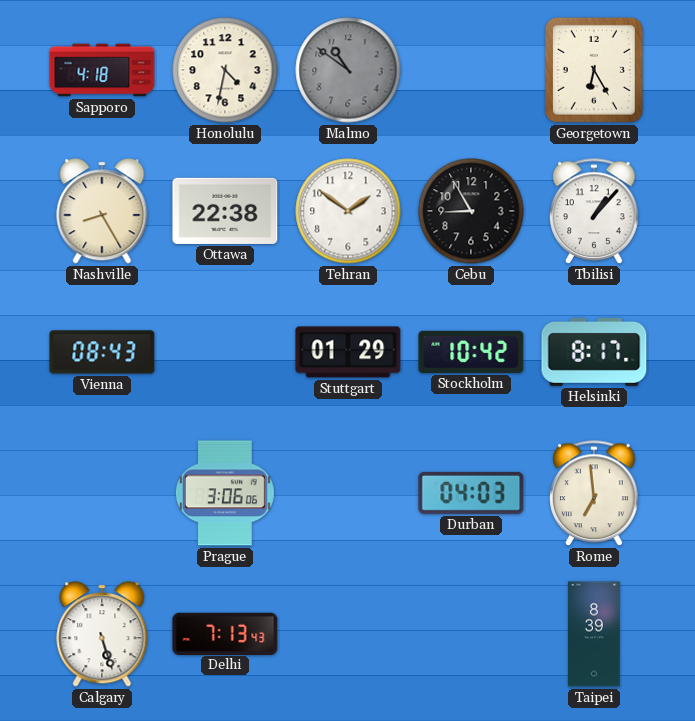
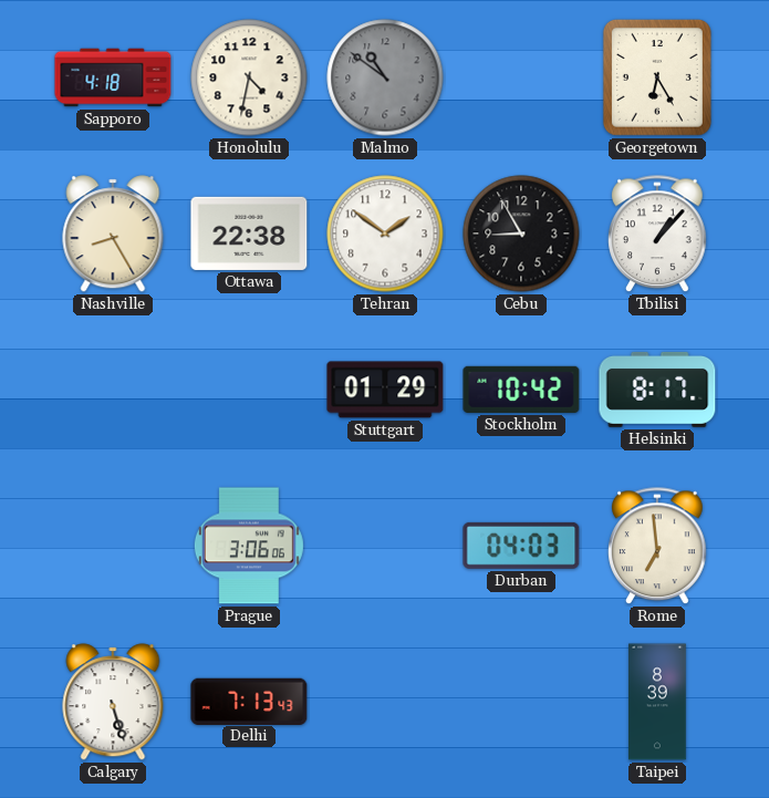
Vienna: 08:43 -> none
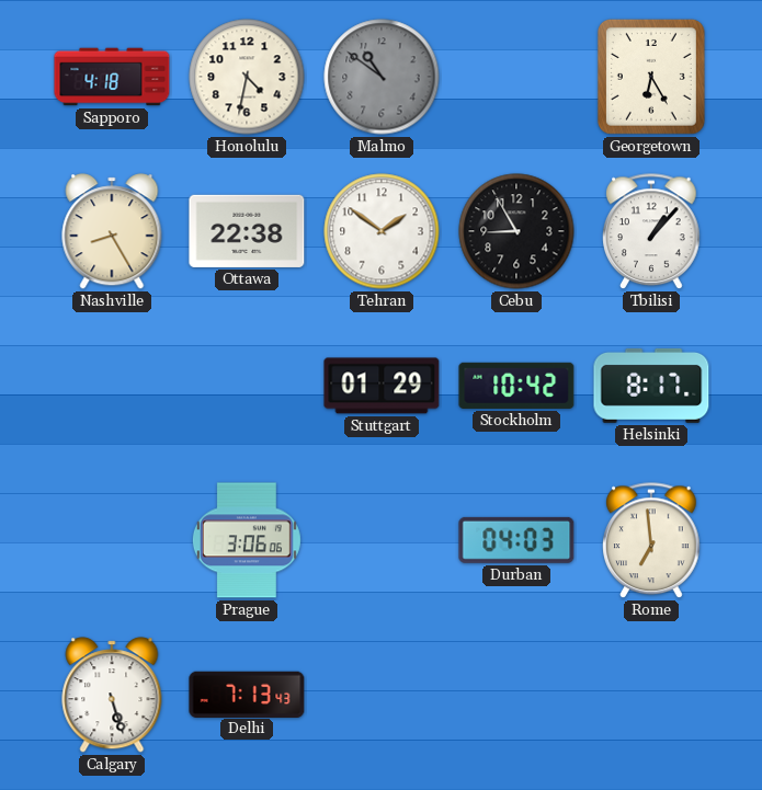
Taipei: 8:39 -> none
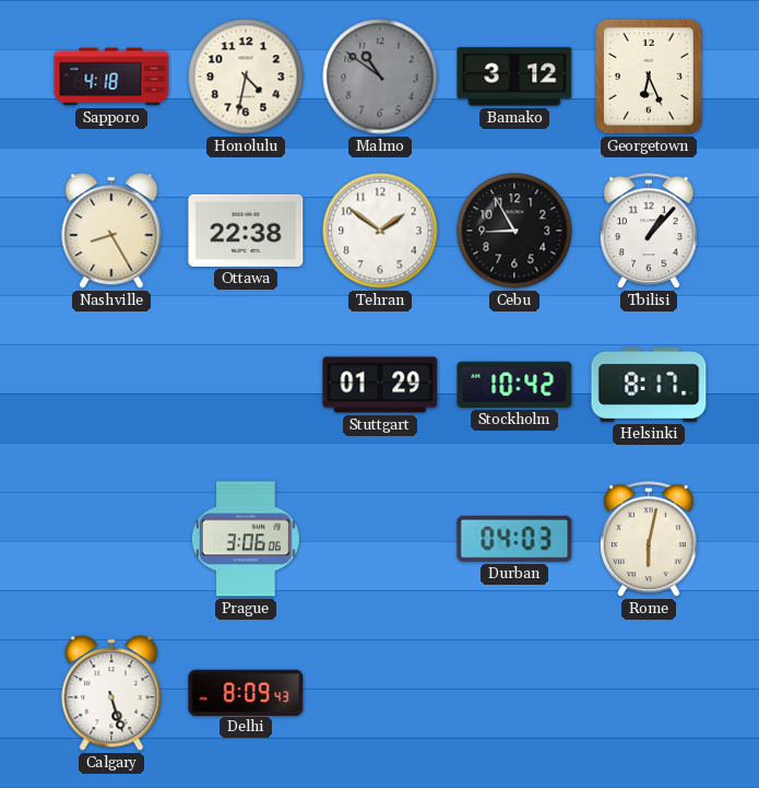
Bamako: none -> 3:12
Georgetown: 6:25 -> 6:26
Rome: 6:59 -> 6:02
Delhi: 7:13 -> 8:09
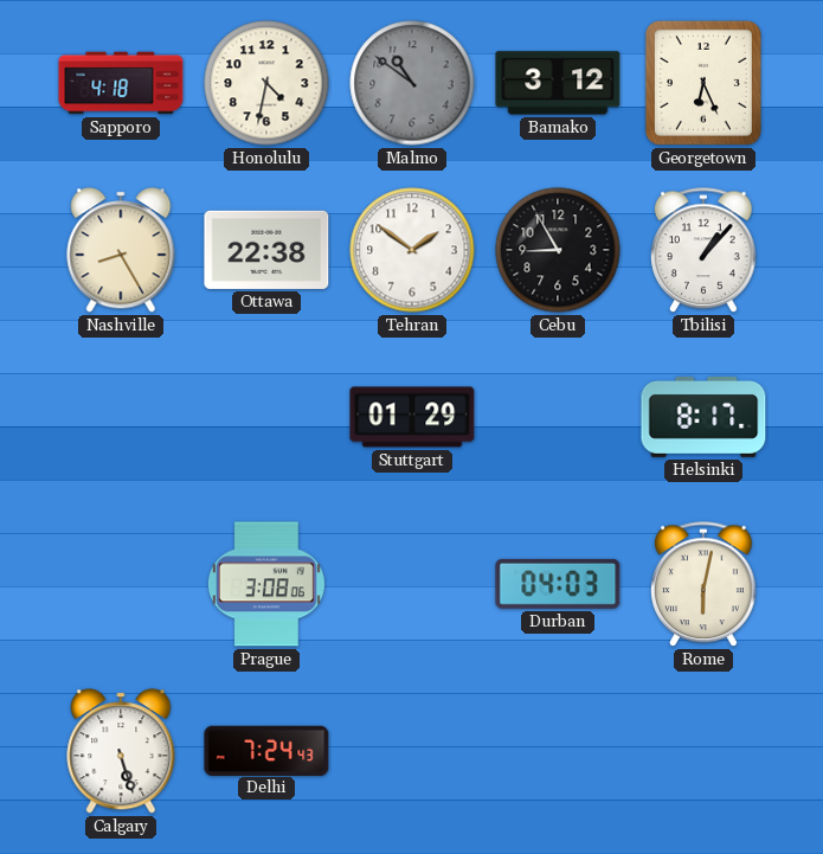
Stockholm: 10:42 -> none
Prague: 3:06 -> 3:08
Delhi: 8:09 -> 7:24
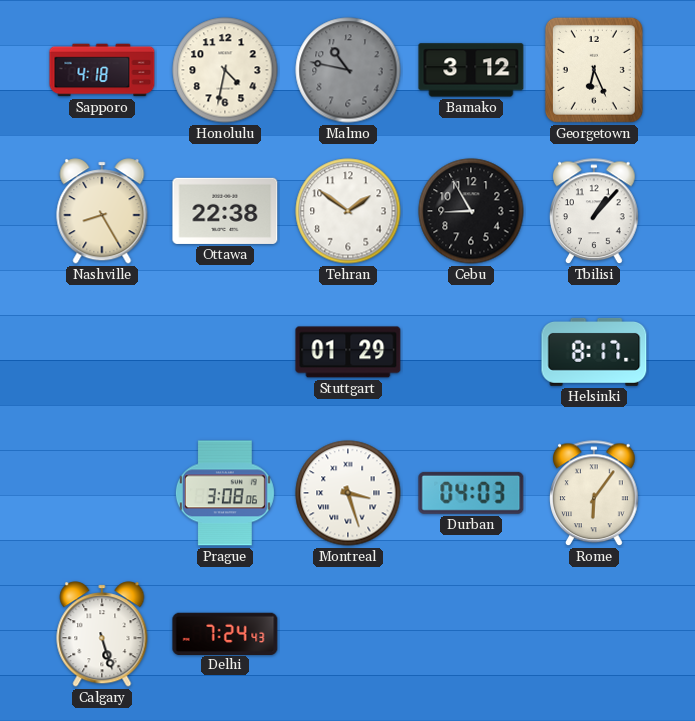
Malmo: 10:51 -> 10:47
Montreal: none -> 3:27
Rome: 6:02 -> 6:06
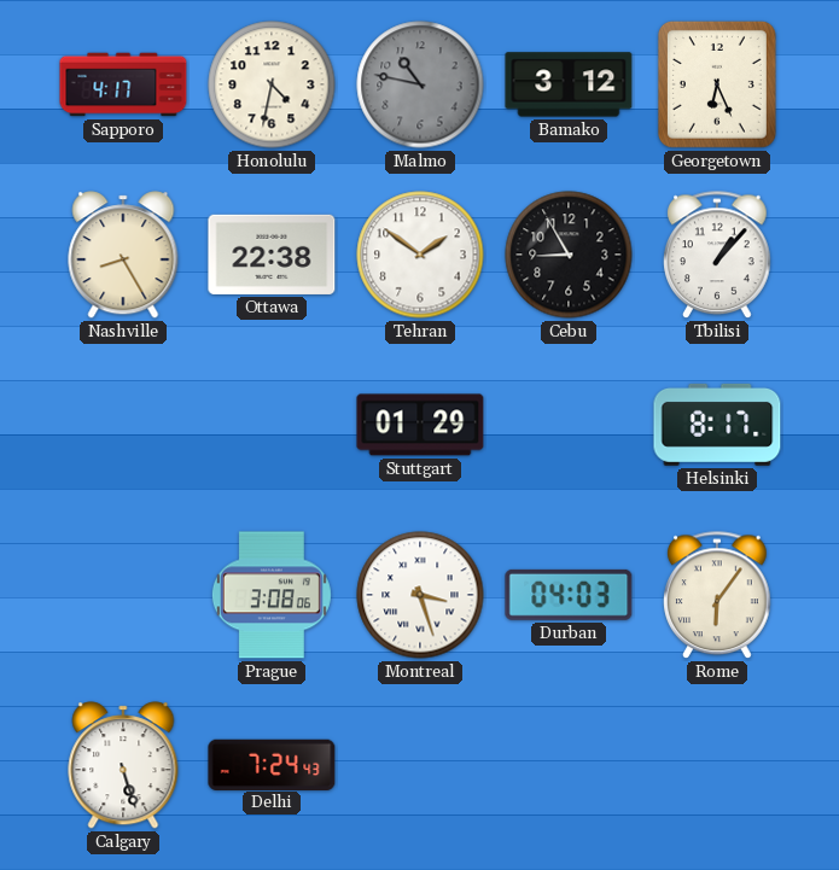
Sapporo: 4:18 -> 4:17
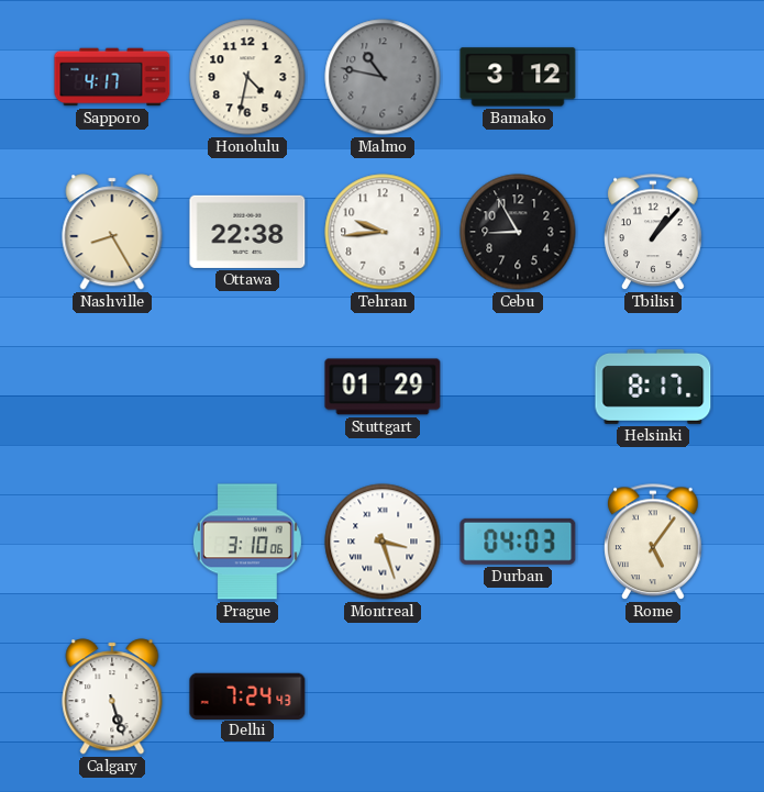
Georgetown: 6:26 -> none
Tehran: 1:51 -> 9:44
Prague: 3:08 -> 3:10
Rome: 6:06 -> 5:06
